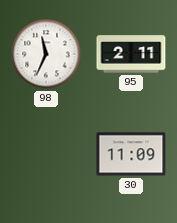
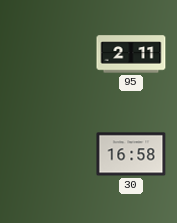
98: 11:34 -> none
30: 11:09 -> 16:58
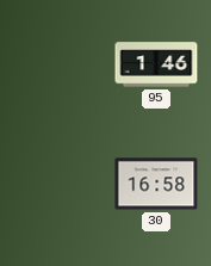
95: 2:11 -> 1:46
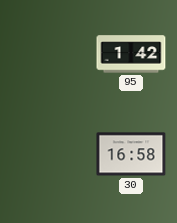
95: 1:46 -> 1:42
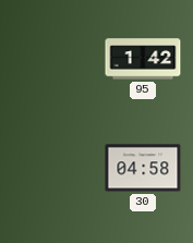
30: 16:58 -> 04:58
